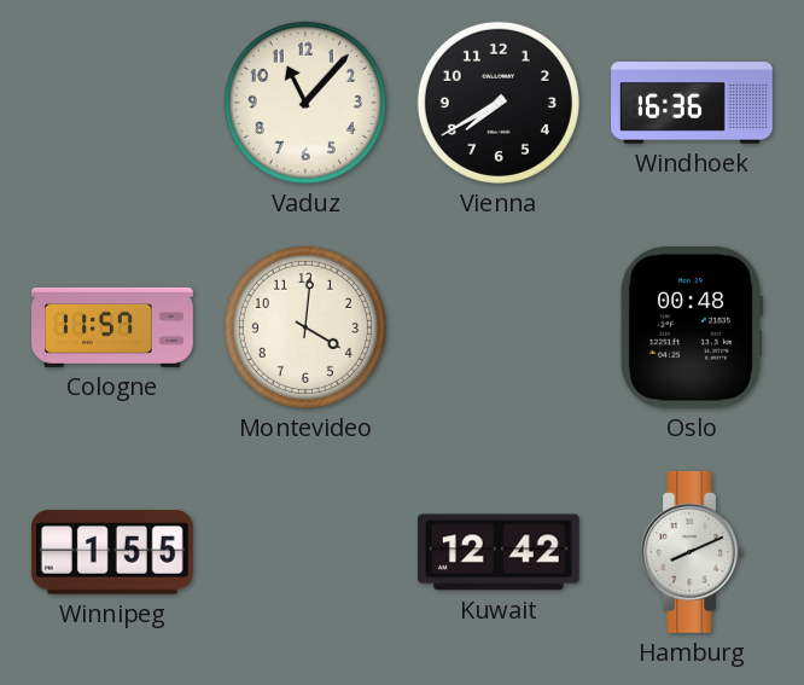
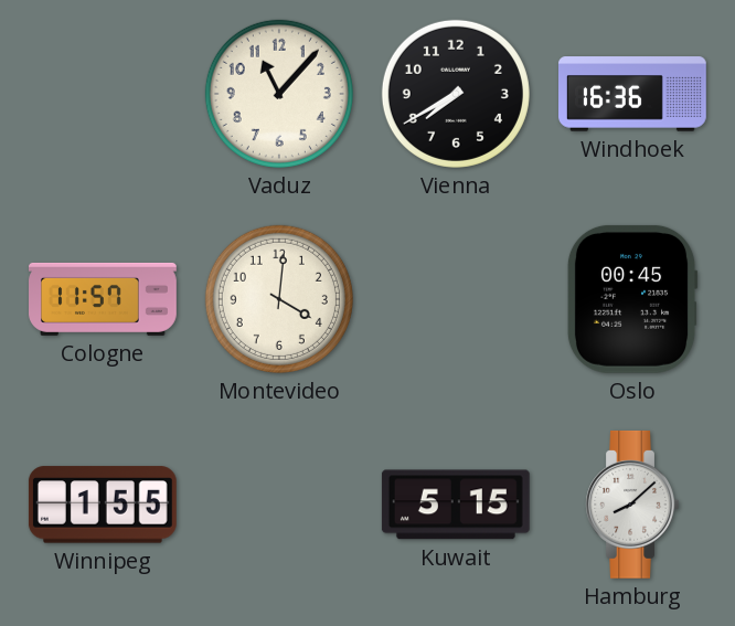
Oslo: 00:48 -> 00:45
Kuwait: 12:42 -> 5:15
Hamburg: 8:11 -> 8:08
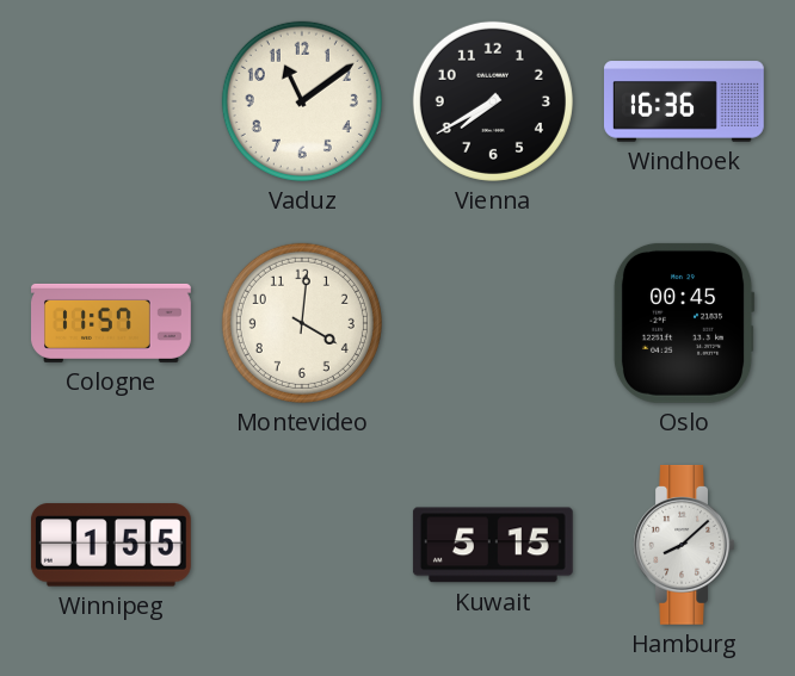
Vaduz: 11:07 -> 11:09
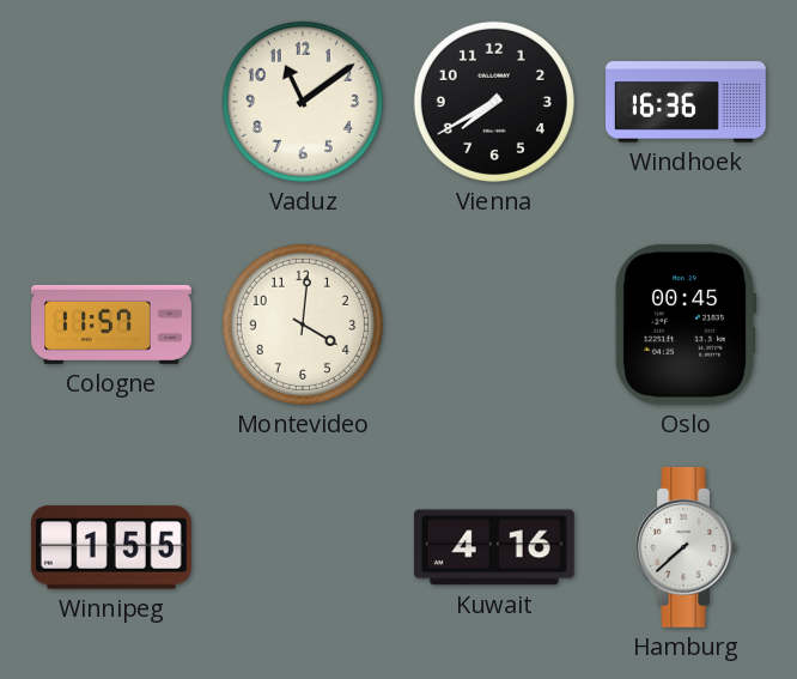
Kuwait: 5:15 -> 4:16
Hamburg: 8:08 -> 7:38
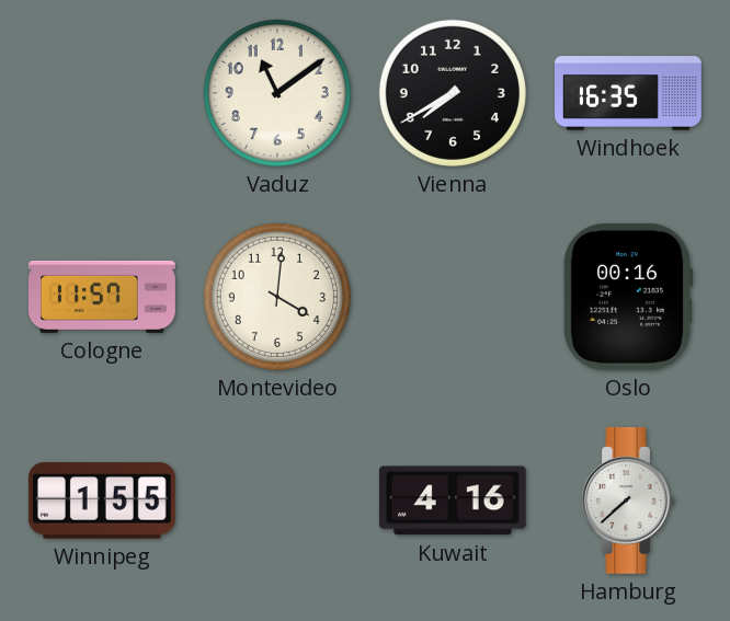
Windhoek: 16:36 -> 16:35
Oslo: 00:45 -> 00:16
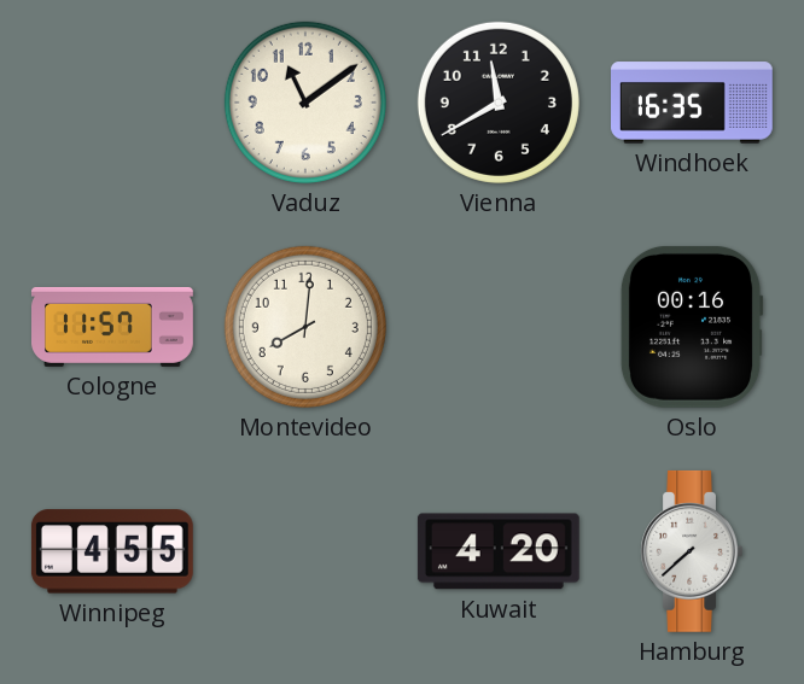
Vienna: 7:40 -> 11:40
Montevideo: 4:01 -> 8:01
Winnipeg: 1:55 -> 4:55
Kuwait: 4:16 -> 4:20
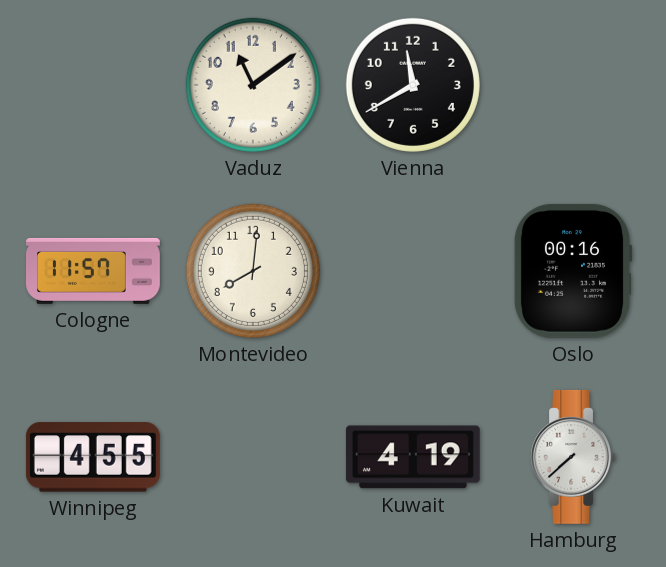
Windhoek: 16:35 -> none
Kuwait: 4:20 -> 4:19
